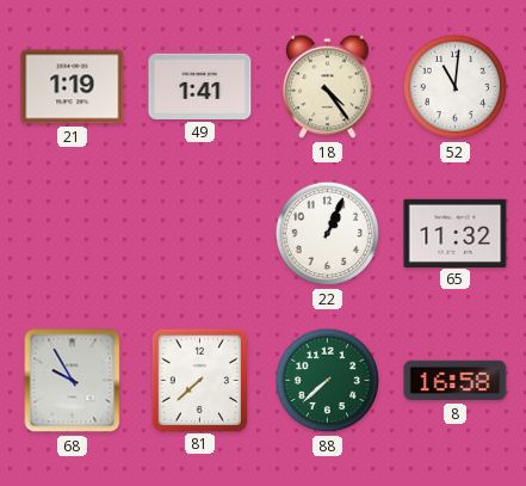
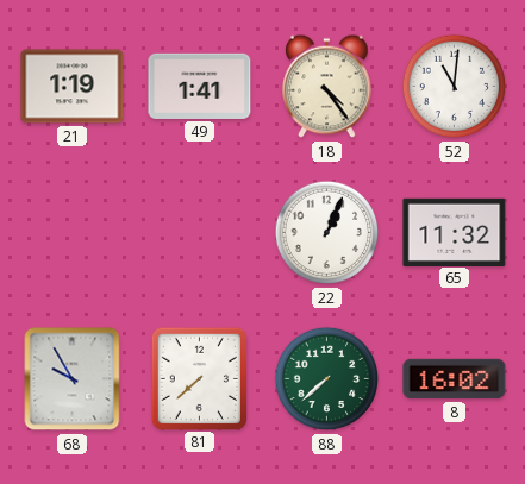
8: 16:58 -> 16:02
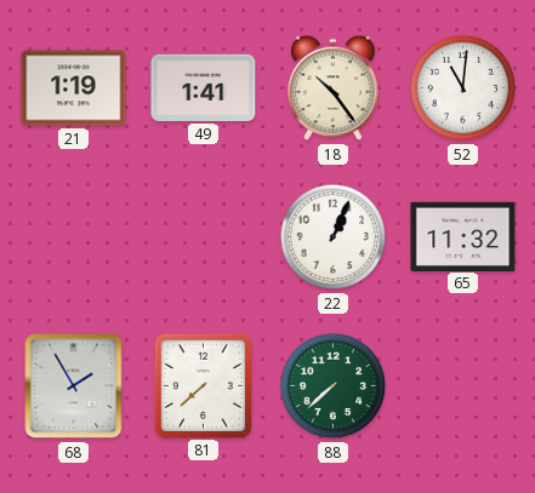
18: 4:24 -> 10:24
68: 9:55 -> 1:55
8: 16:02 -> none
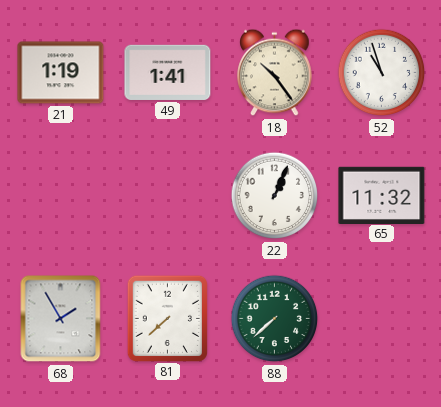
52: 11:01 -> 10:57
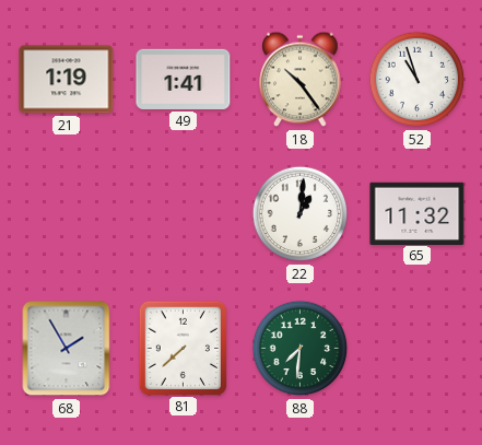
22: 1:04 -> 1:01
88: 7:38 -> 7:31
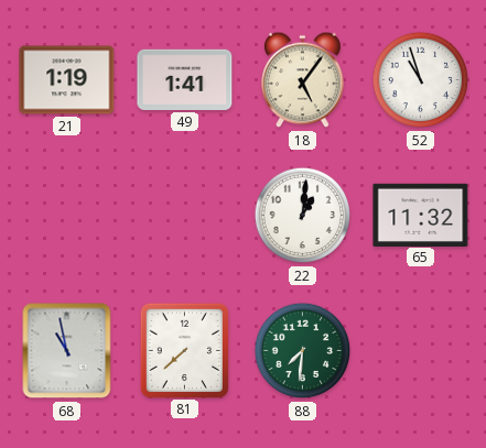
18: 10:24 -> 5:06
68: 1:55 -> 10:58
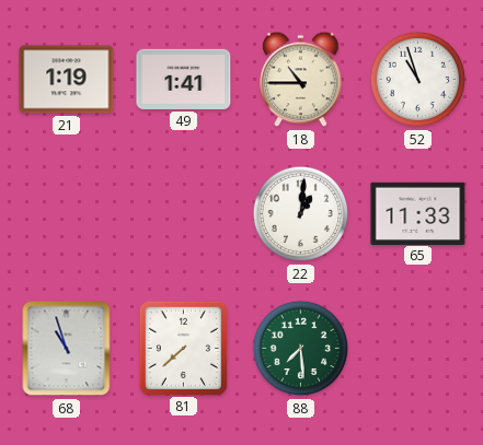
18: 5:06 -> 10:45
65: 11:32 -> 11:33
68: 10:58 -> 10:57
88: 7:31 -> 7:29
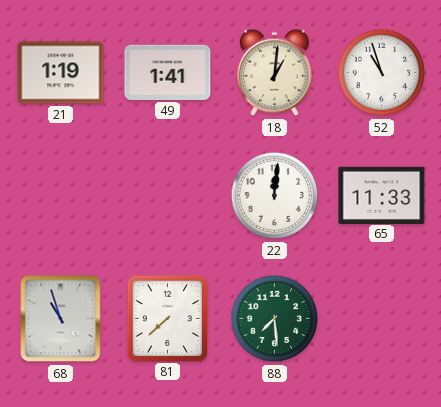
18: 10:45 -> 1:01
22: 1:01 -> 12:01
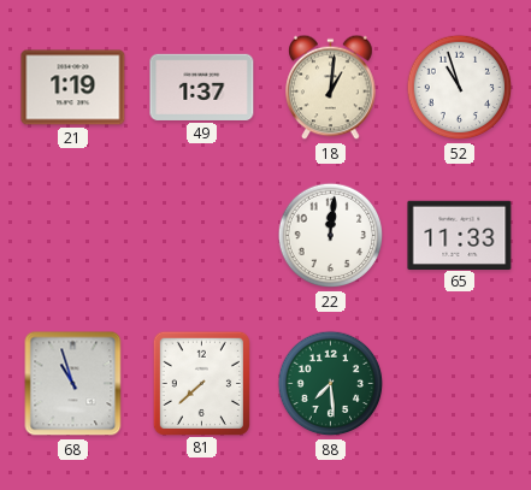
49: 1:41 -> 1:37
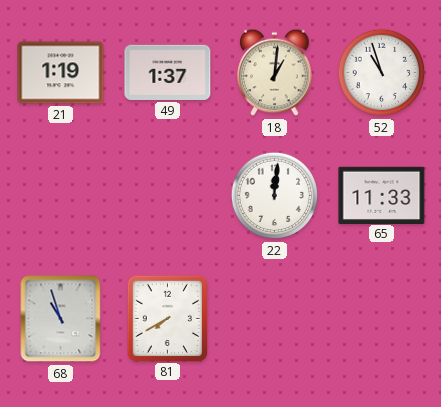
81: 7:38 -> 7:40
88: 7:29 -> none
